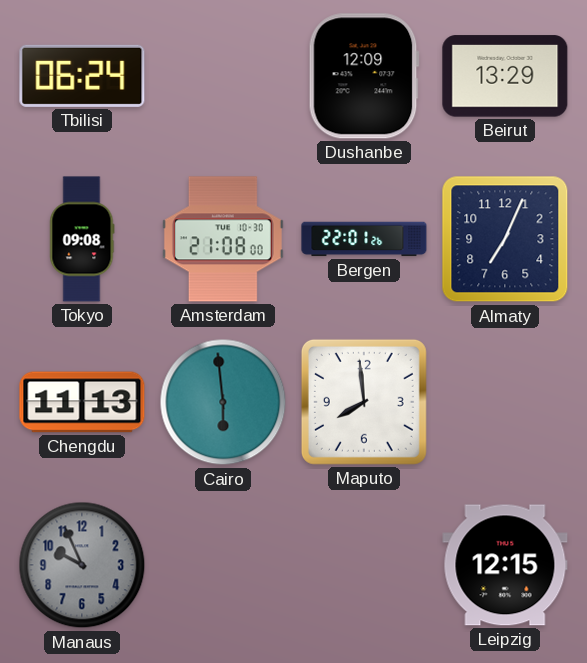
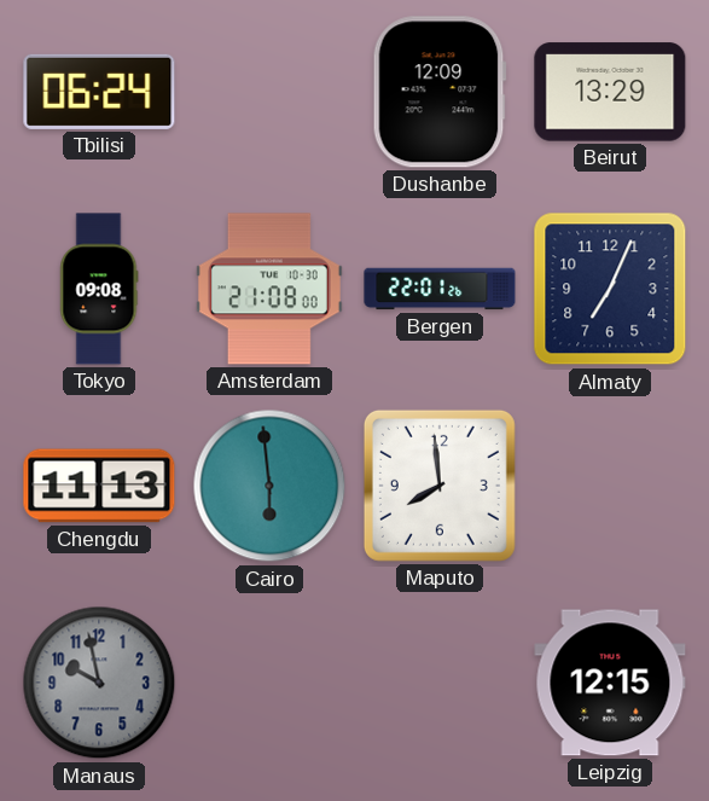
Manaus: 9:56 -> 9:58
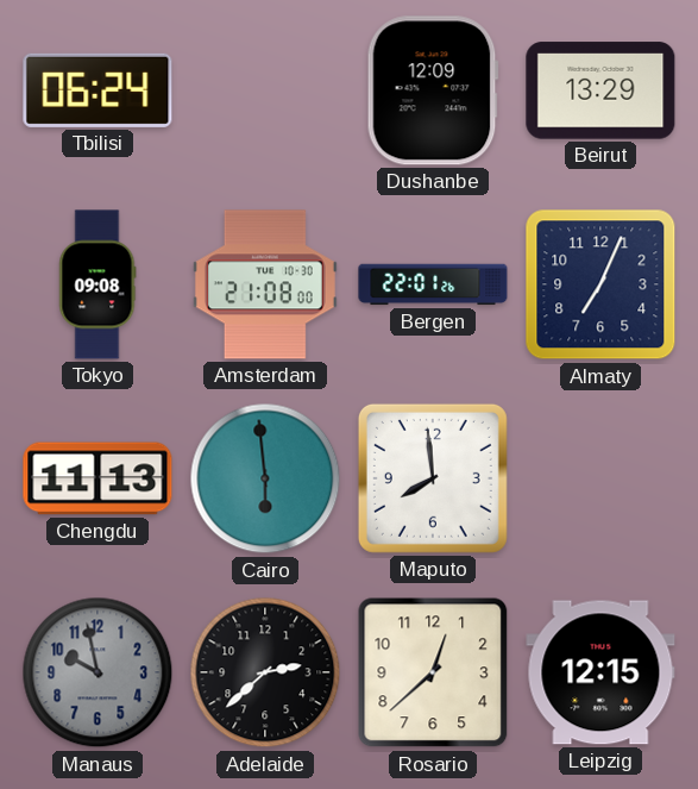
Adelaide: none -> 2:38
Rosario: none -> 12:38
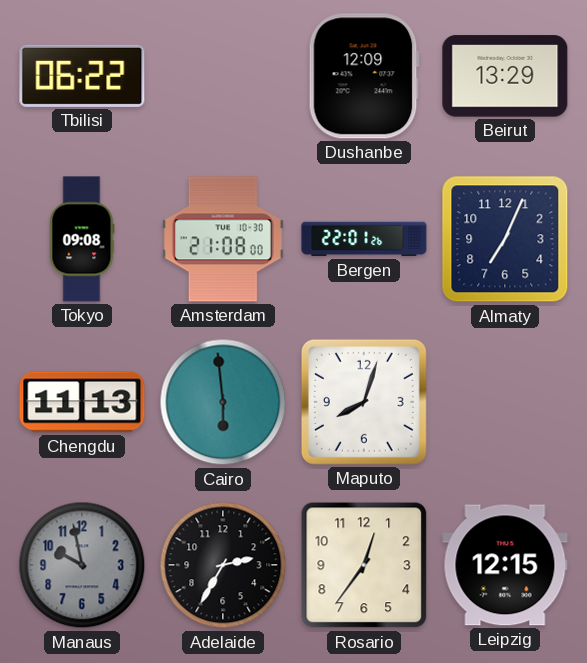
Tbilisi: 06:24 -> 06:22
Maputo: 7:59 -> 8:03
Adelaide: 2:38 -> 2:35
Rosario: 12:38 -> 12:36
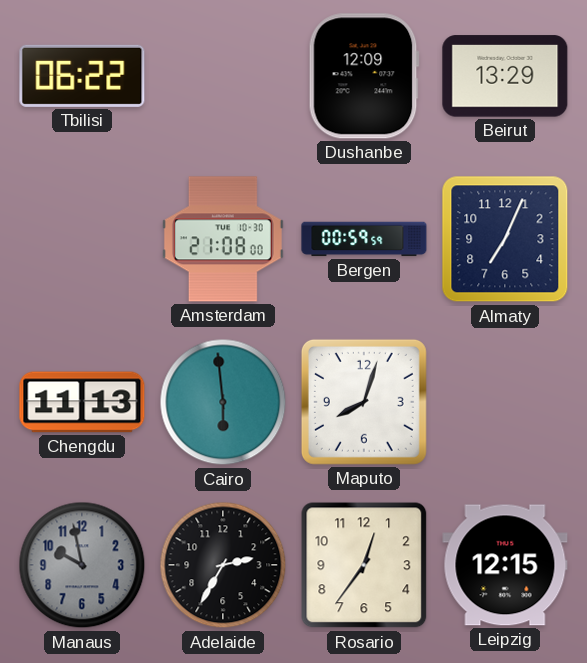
Tokyo: 09:08 -> none
Bergen: 22:01 -> 00:59
